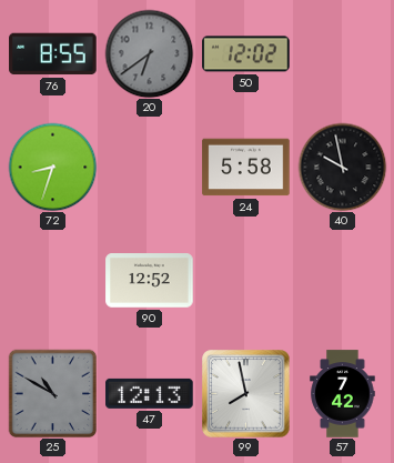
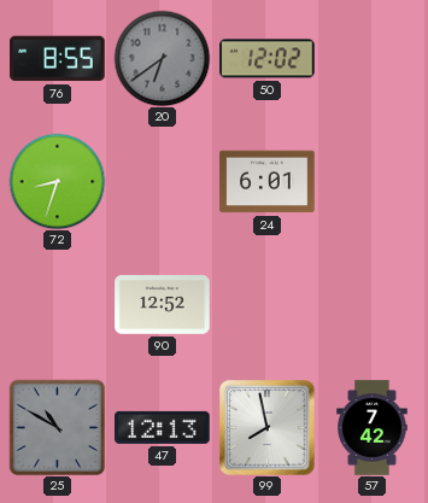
24: 5:58 -> 6:01
40: 9:58 -> none
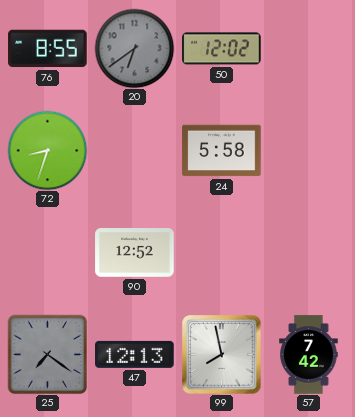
24: 6:01 -> 5:58
25: 10:50 -> 7:21
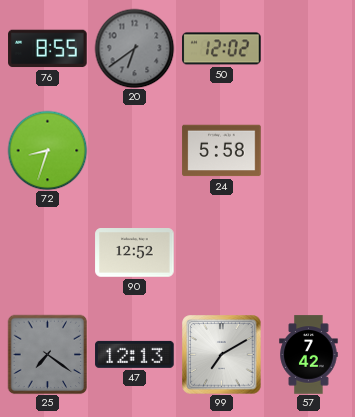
99: 7:58 -> 7:10
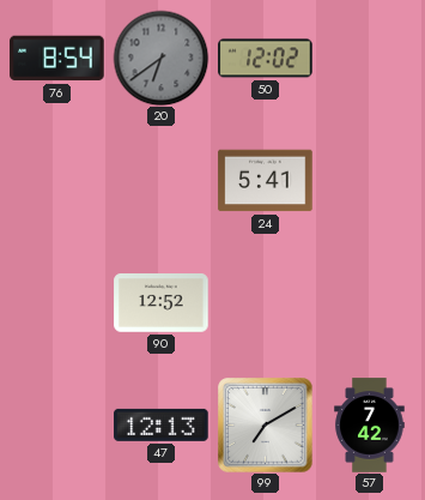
76: 8:55 -> 8:54
72: 8:33 -> none
24: 5:58 -> 5:41
25: 7:21 -> none
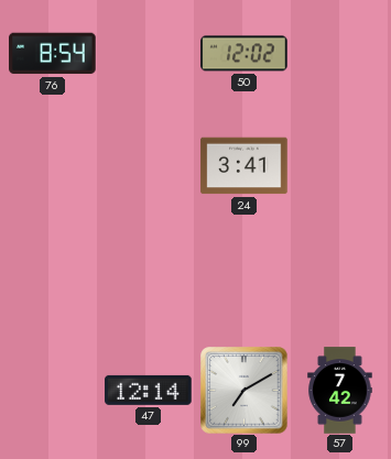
20: 6:39 -> none
24: 5:41 -> 3:41
90: 12:52 -> none
47: 12:13 -> 12:14
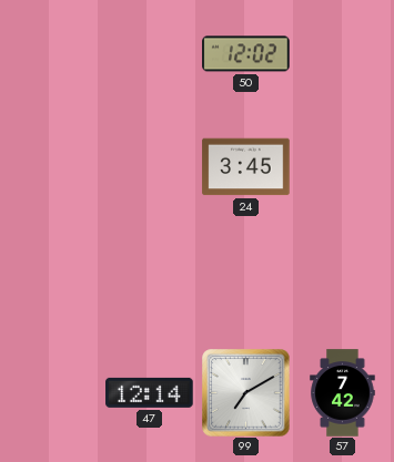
76: 8:54 -> none
24: 3:41 -> 3:45
